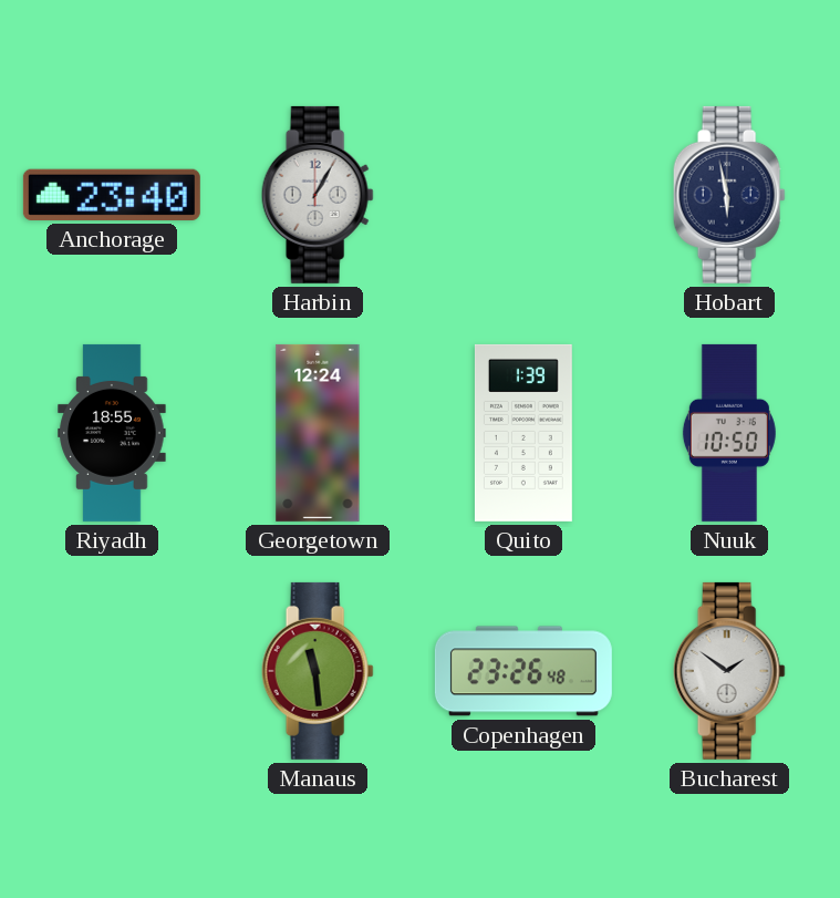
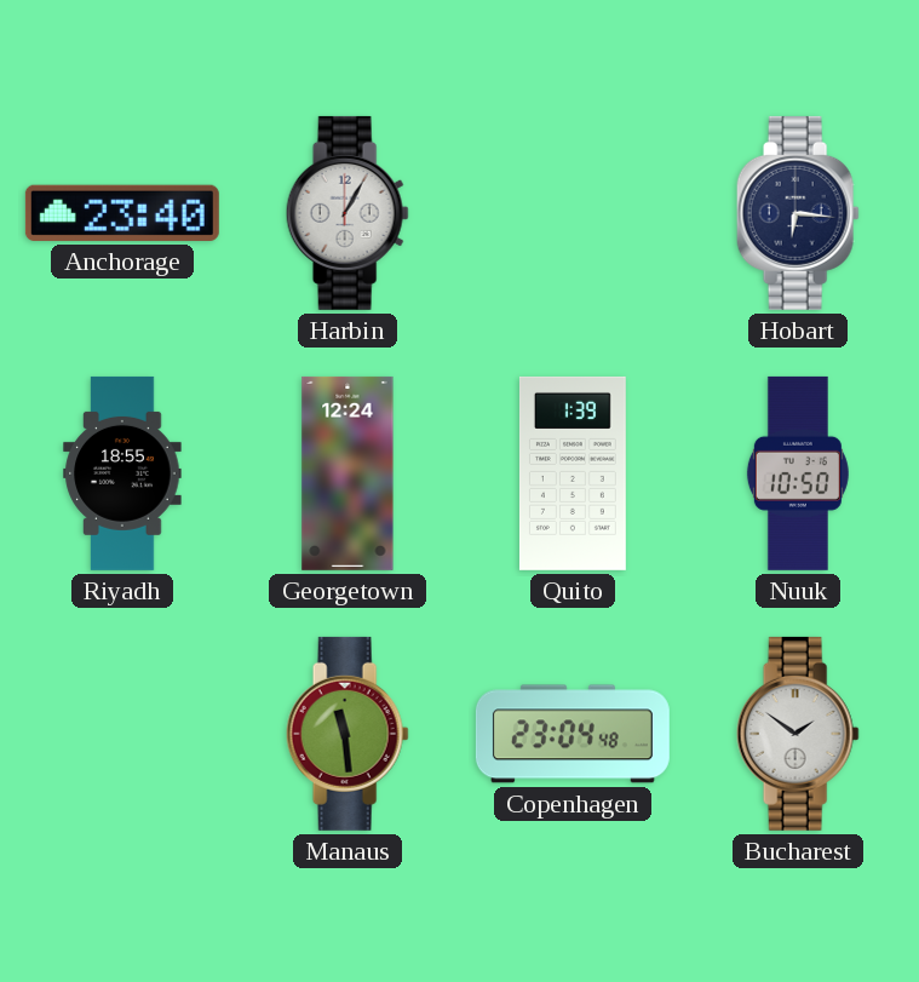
Hobart: 5:58 -> 6:16
Copenhagen: 23:26 -> 23:04
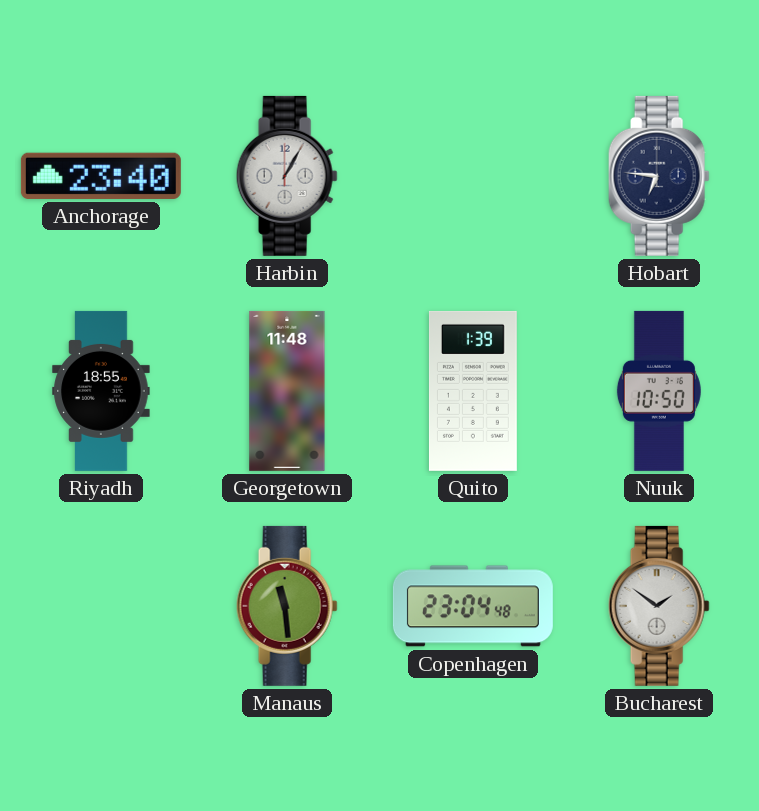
Hobart: 6:16 -> 6:46
Georgetown: 12:24 -> 11:48
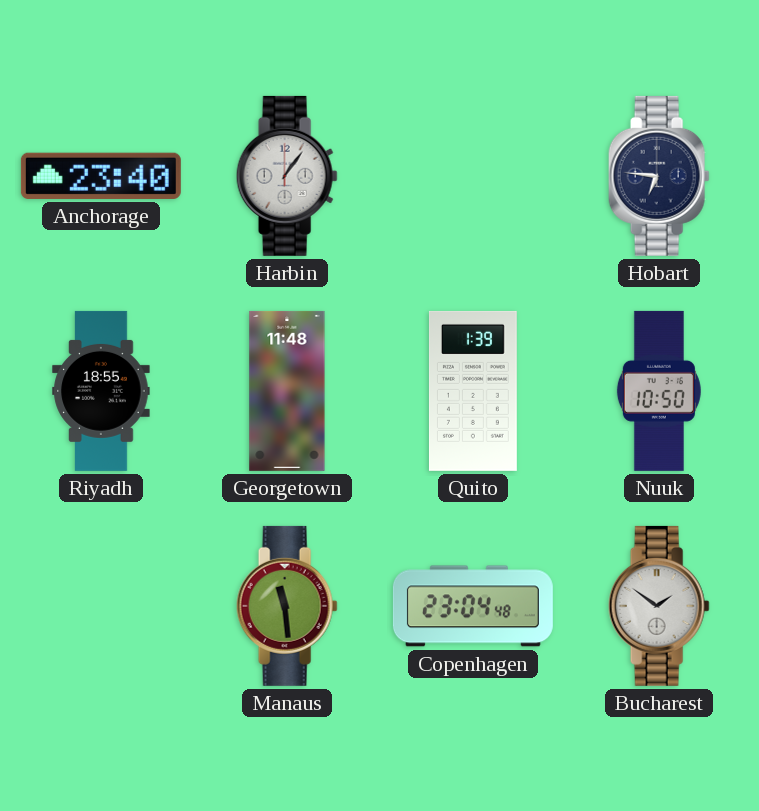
Harbin: 1:05 -> 1:06
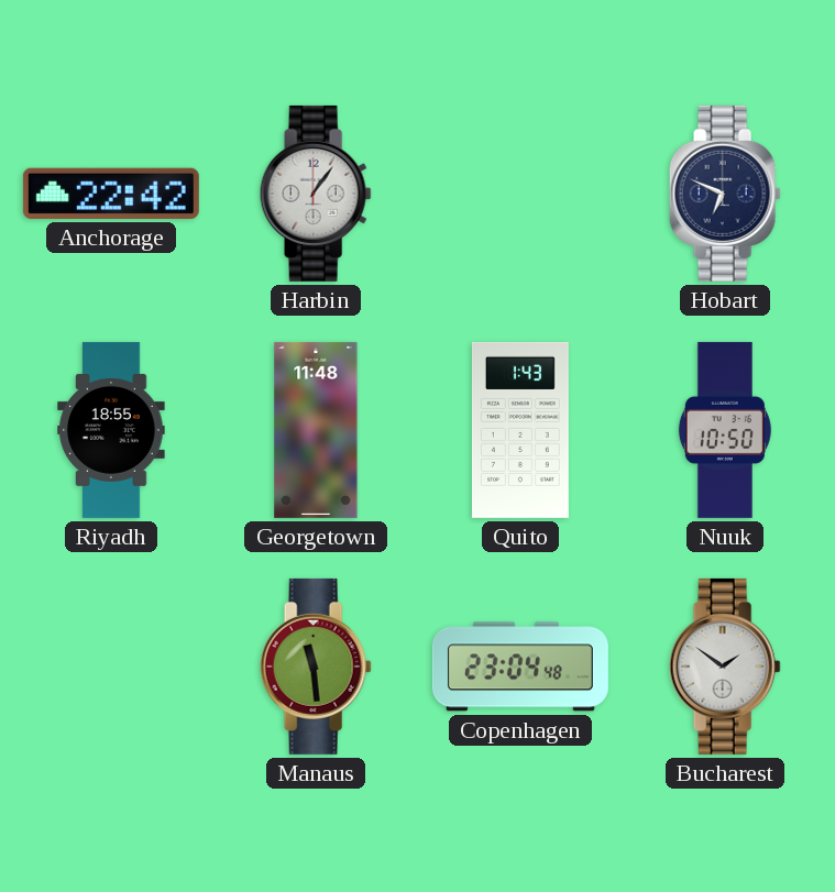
Anchorage: 23:40 -> 22:42
Hobart: 6:46 -> 6:49
Quito: 1:39 -> 1:43
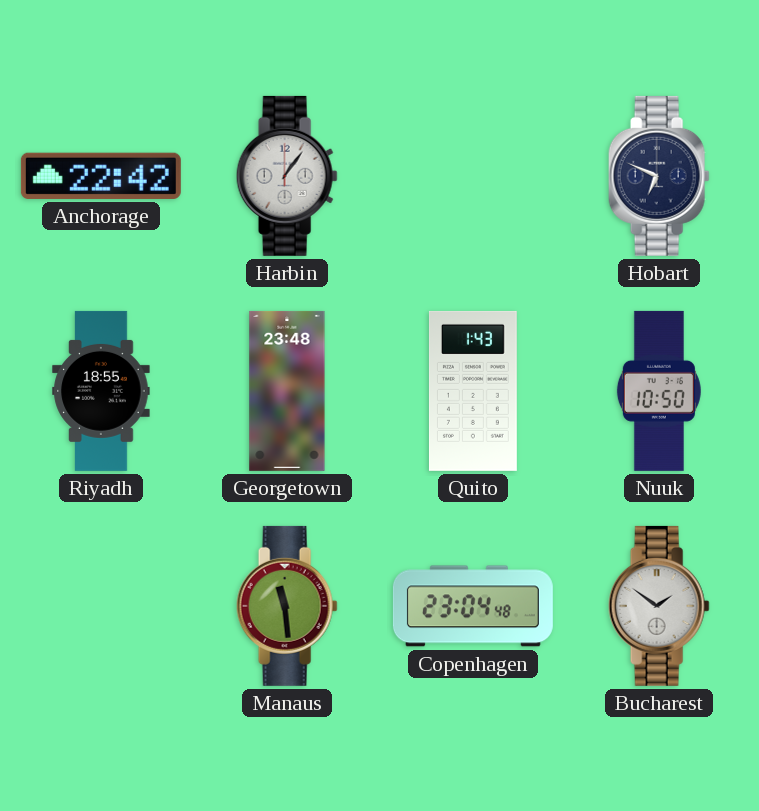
Georgetown: 11:48 -> 23:48
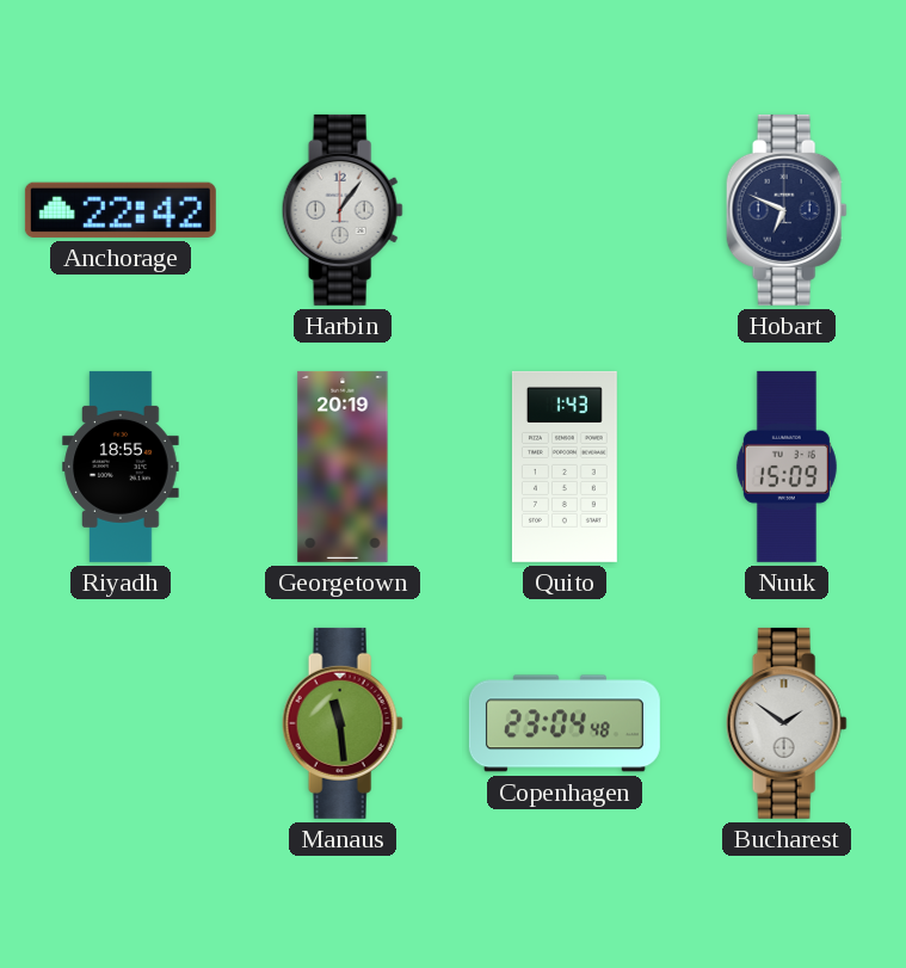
Georgetown: 23:48 -> 20:19
Nuuk: 10:50 -> 15:09
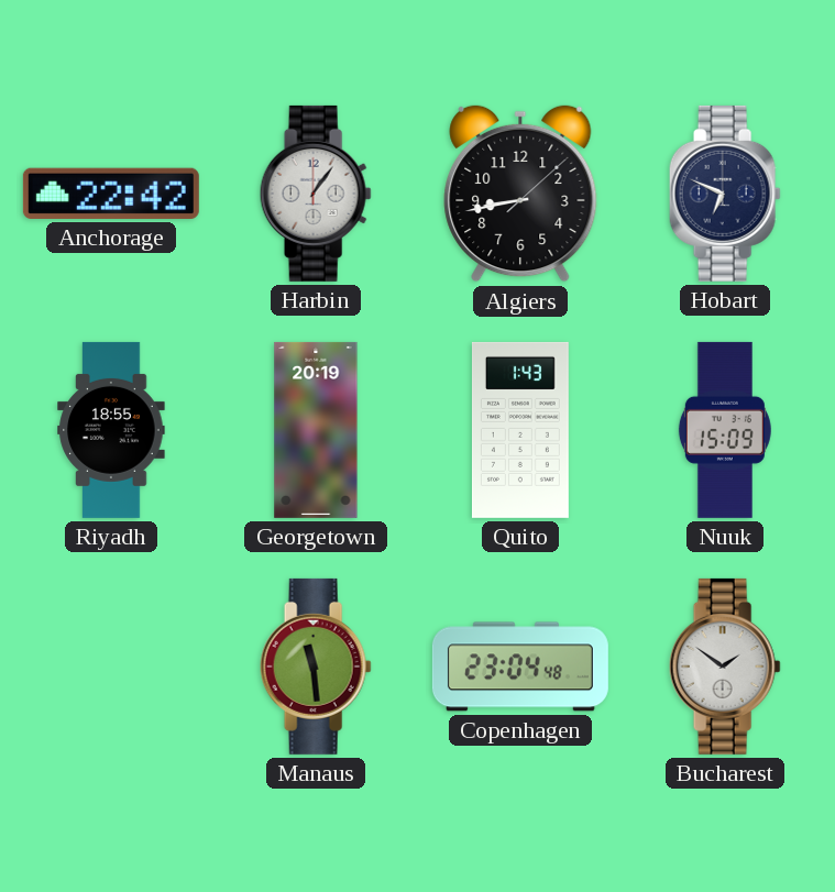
Algiers: none -> 8:43
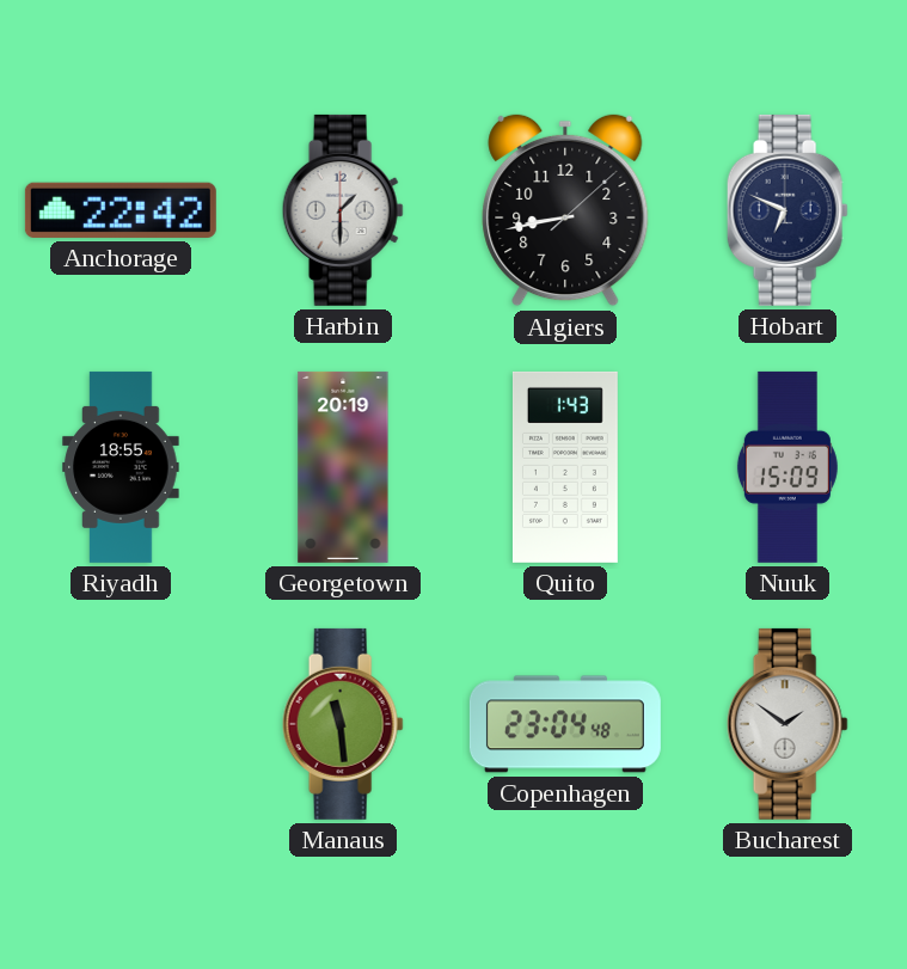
Harbin: 1:06 -> 1:30
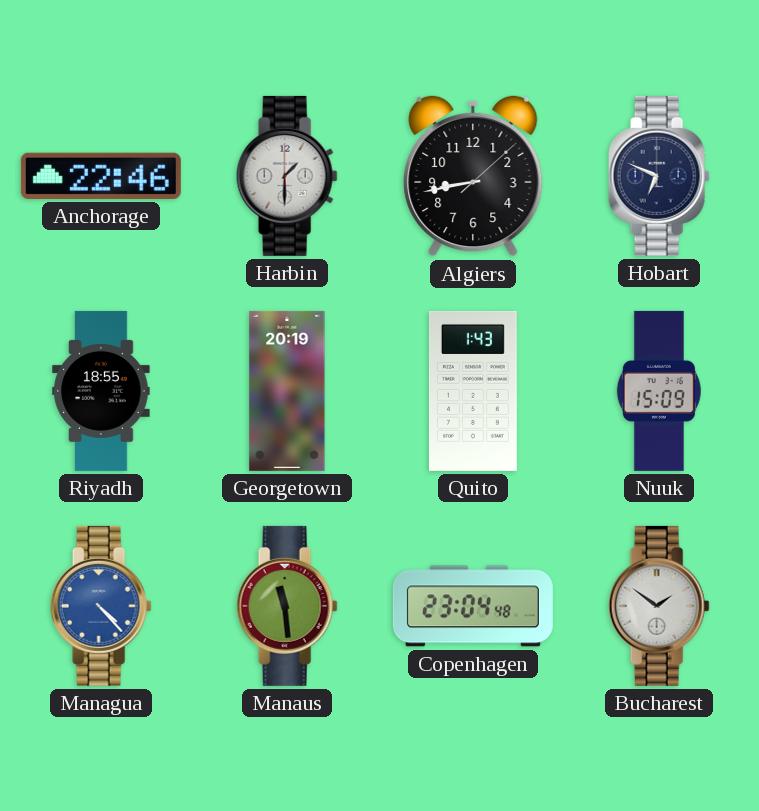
Anchorage: 22:42 -> 22:46
Managua: none -> 4:23
